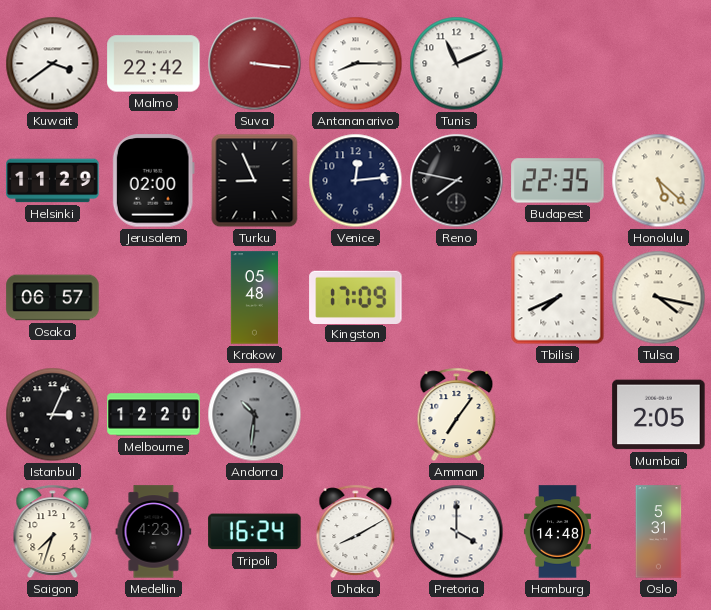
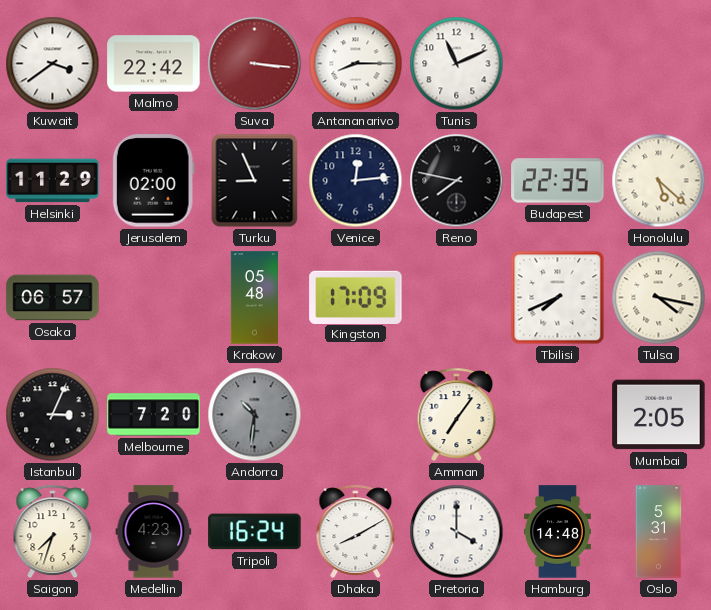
Melbourne: 12:20 -> 7:20
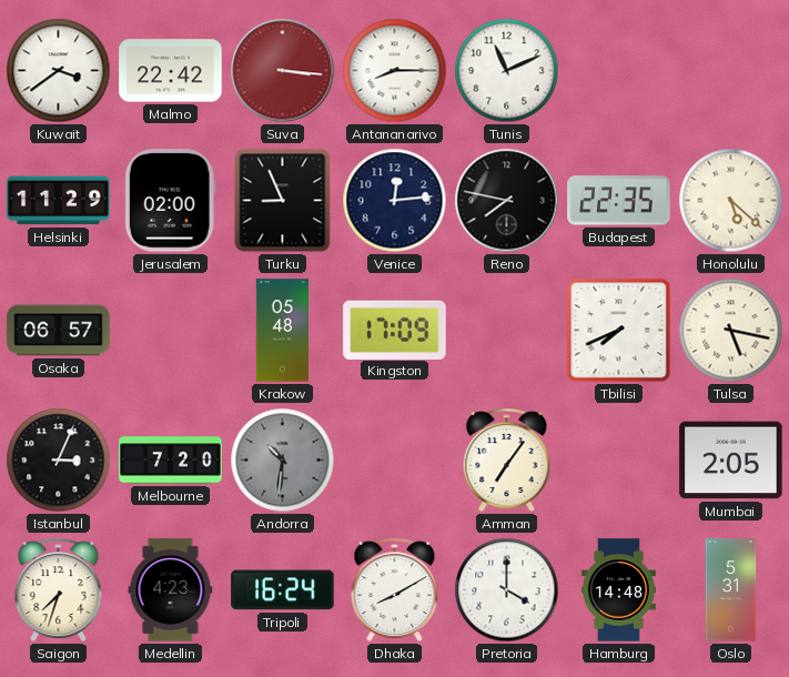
Tulsa: 4:17 -> 5:17
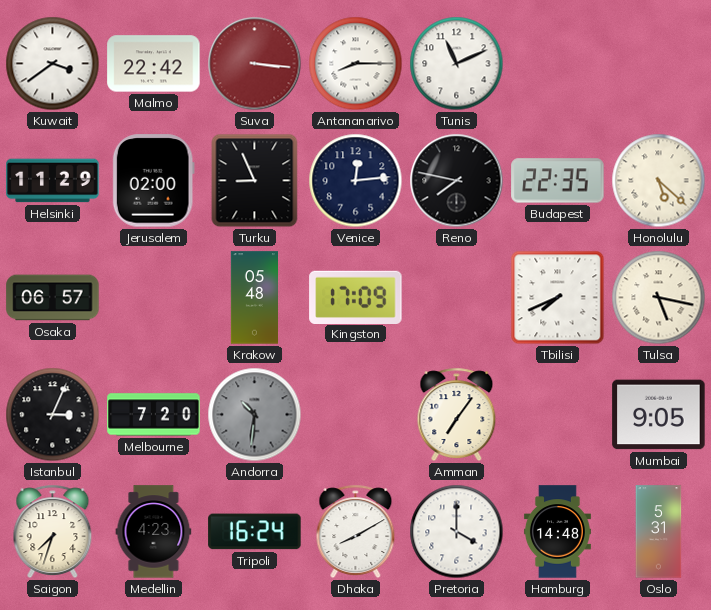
Mumbai: 2:05 -> 9:05
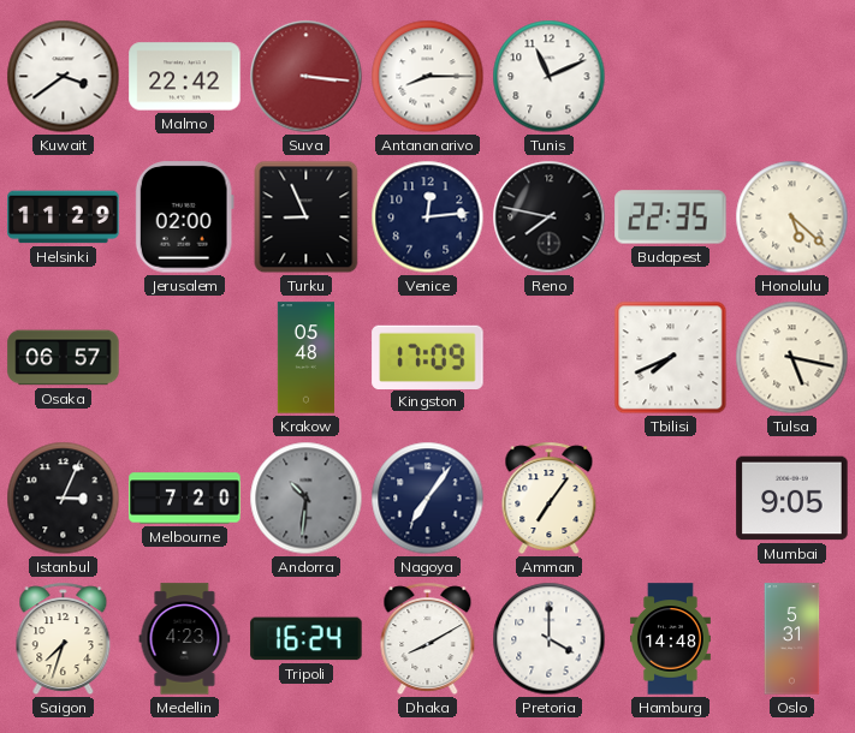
Nagoya: none -> 7:06
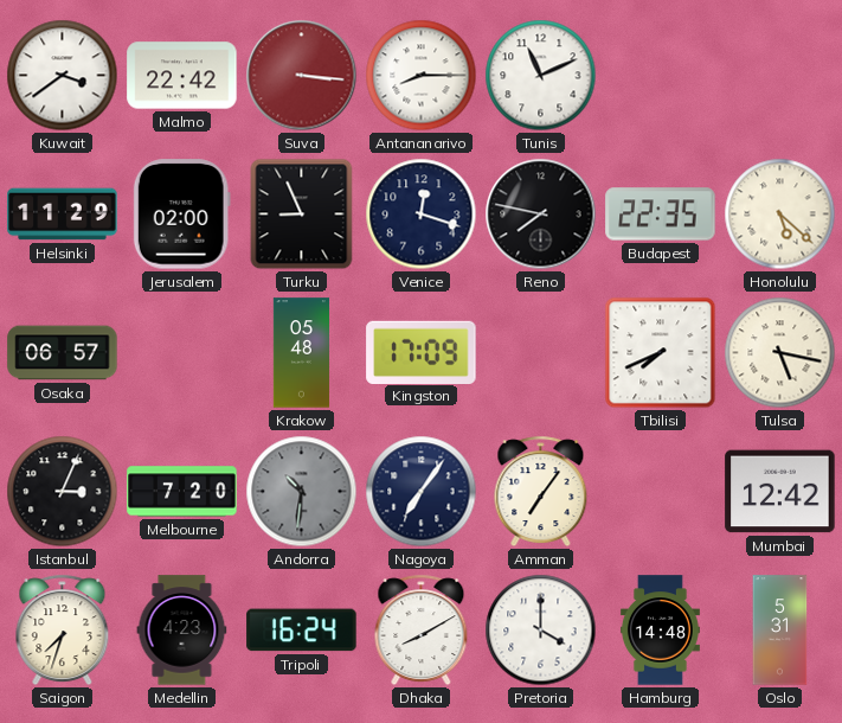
Venice: 12:14 -> 12:18
Mumbai: 9:05 -> 12:42
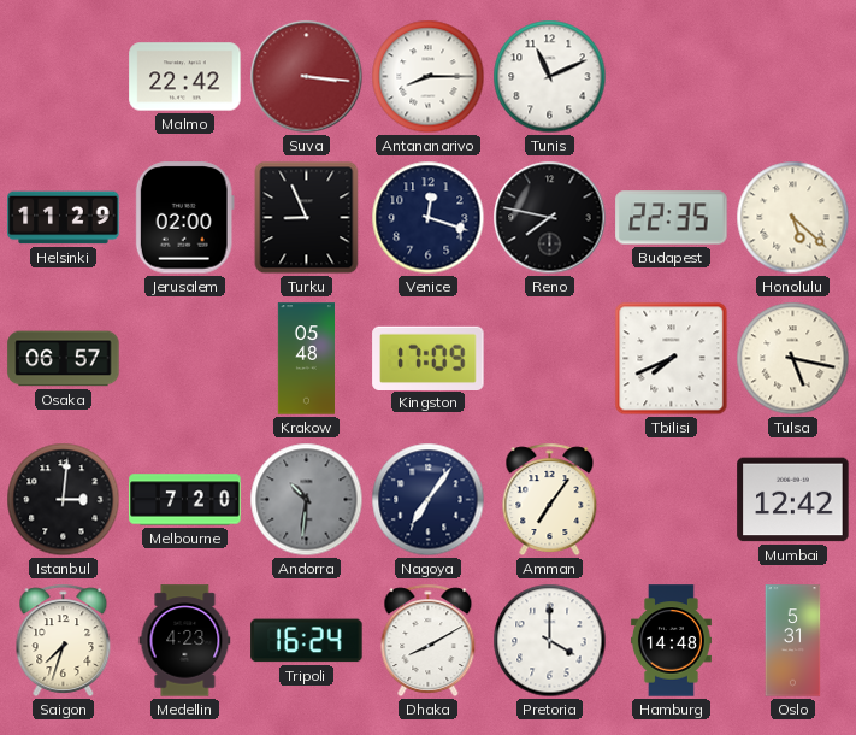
Kuwait: 3:39 -> none
Istanbul: 3:04 -> 3:01
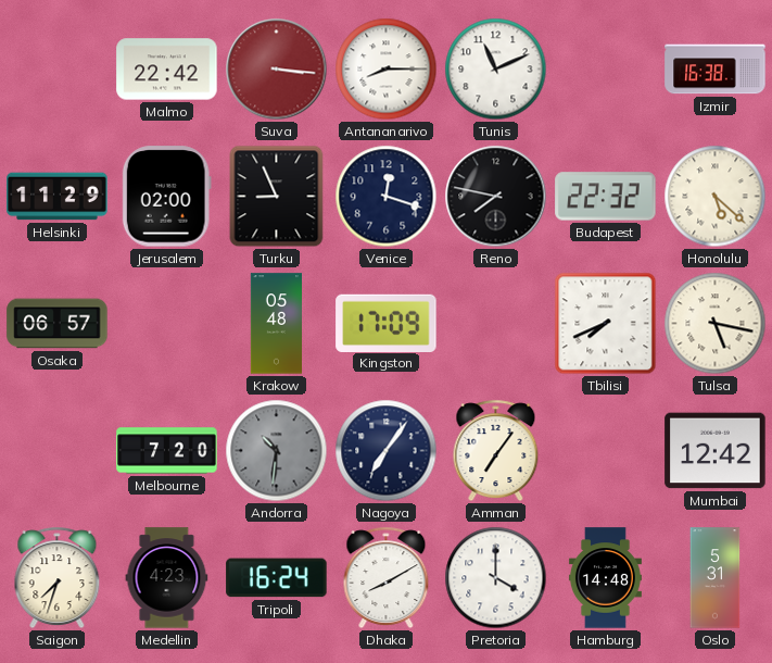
Izmir: none -> 16:38
Budapest: 22:35 -> 22:32
Istanbul: 3:01 -> none
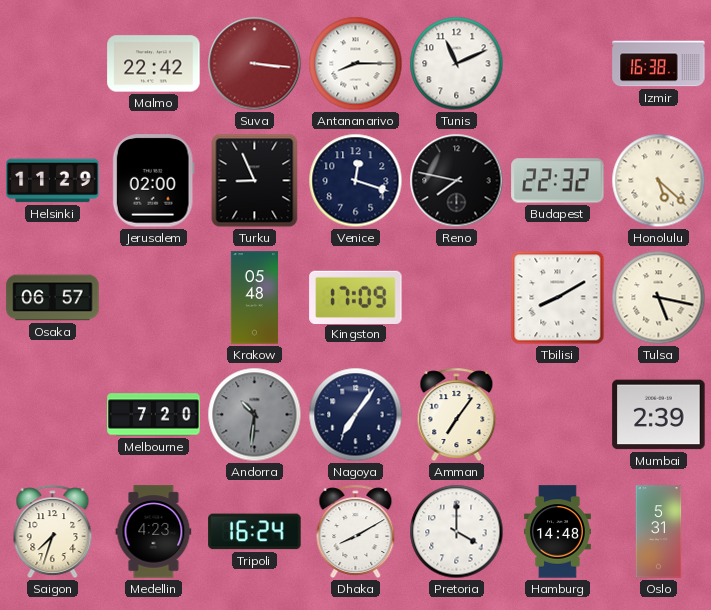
Tbilisi: 7:41 -> 8:10
Mumbai: 12:42 -> 2:39
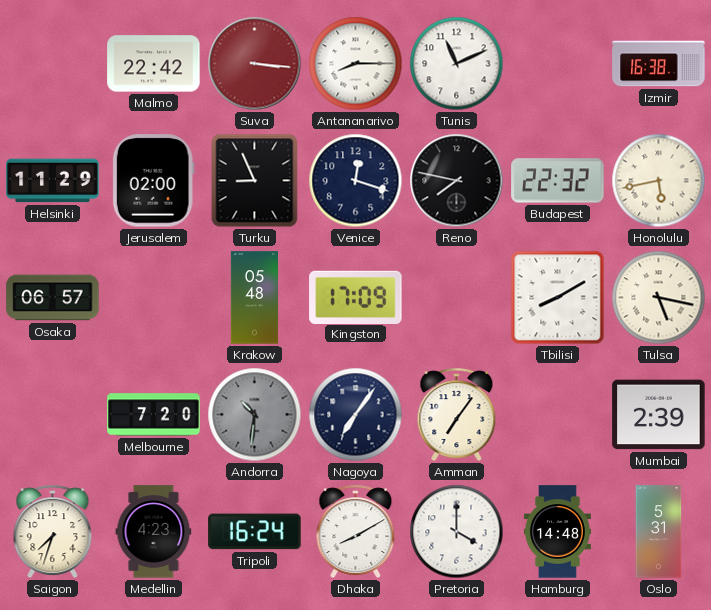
Honolulu: 5:22 -> 5:43
